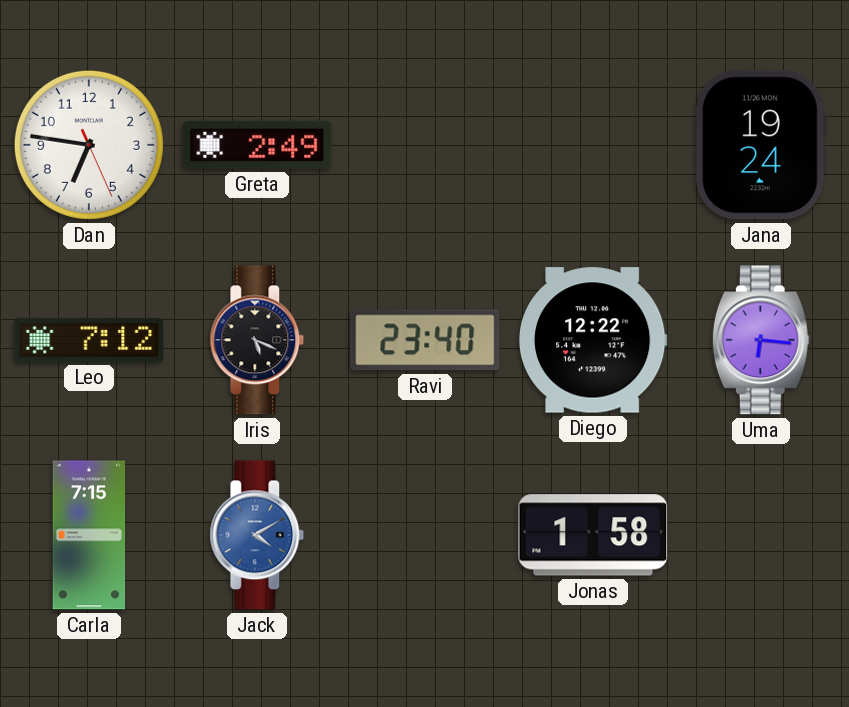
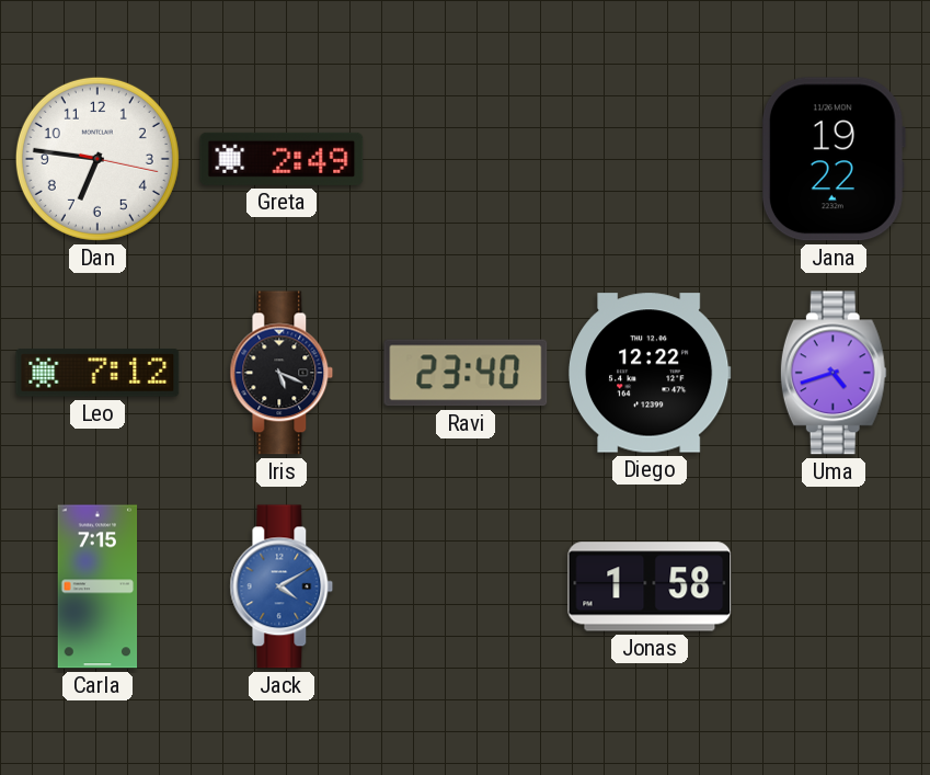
Dan: 6:46:26 -> 6:46:17
Jana: 19:24 -> 19:22
Uma: 6:16 -> 4:42
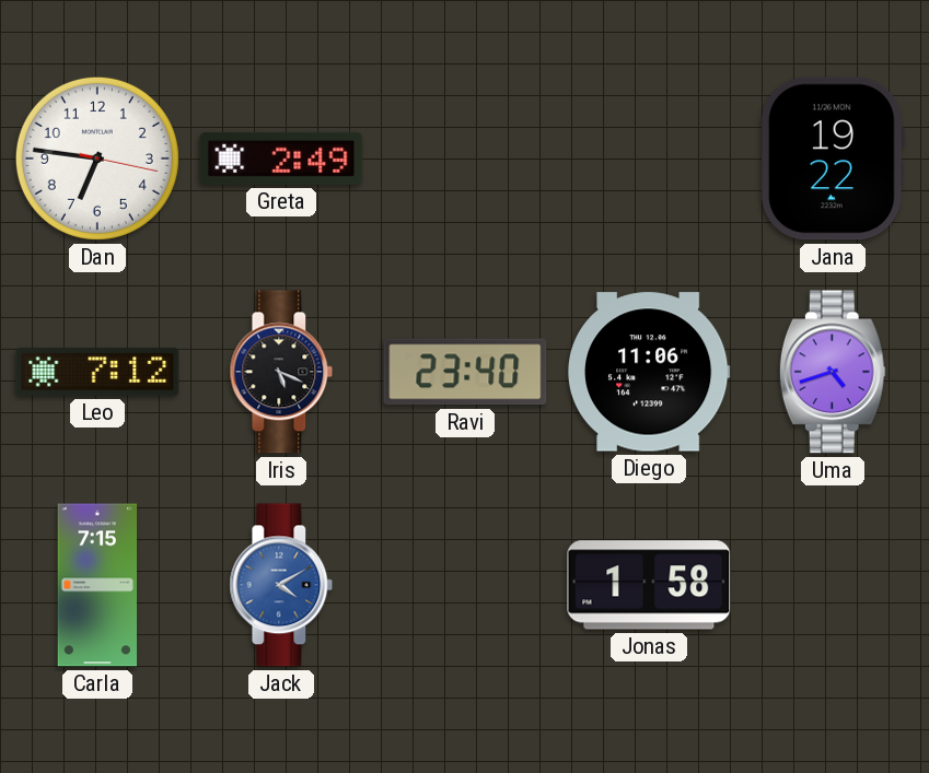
Diego: 12:22 -> 11:06
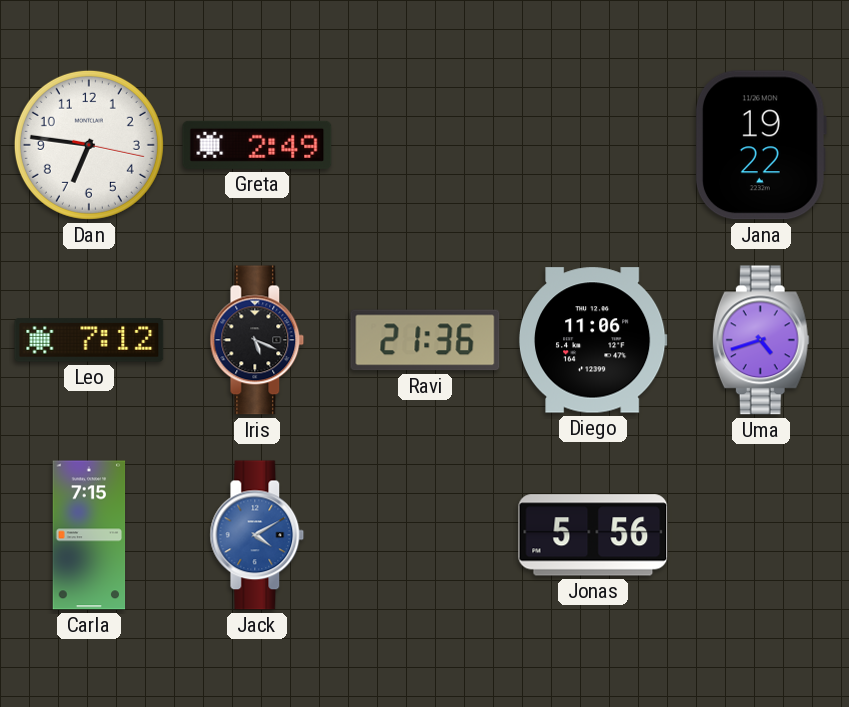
Ravi: 23:40 -> 21:36
Jonas: 1:58 -> 5:56
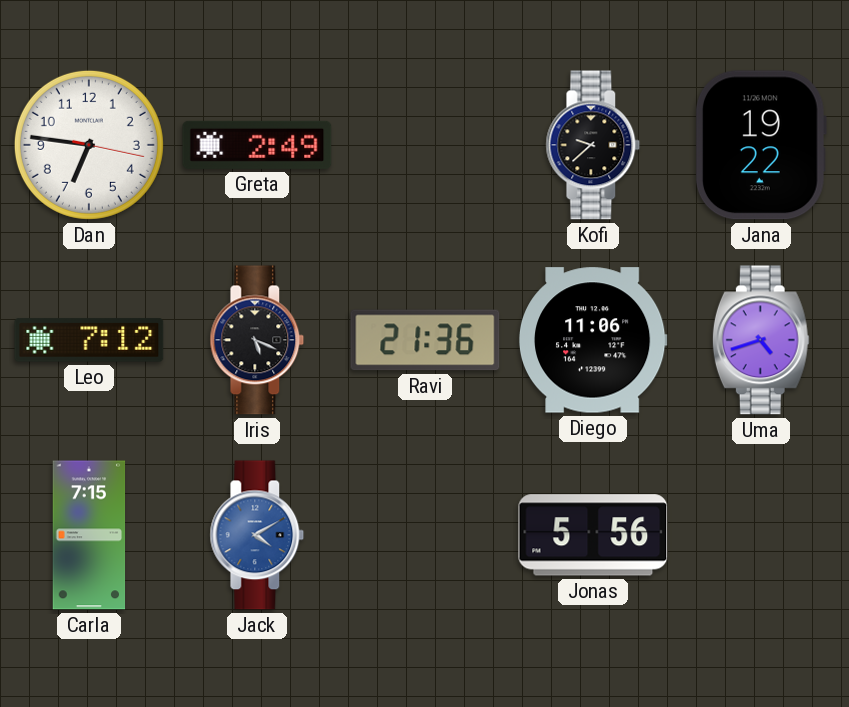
Kofi: none -> 9:38
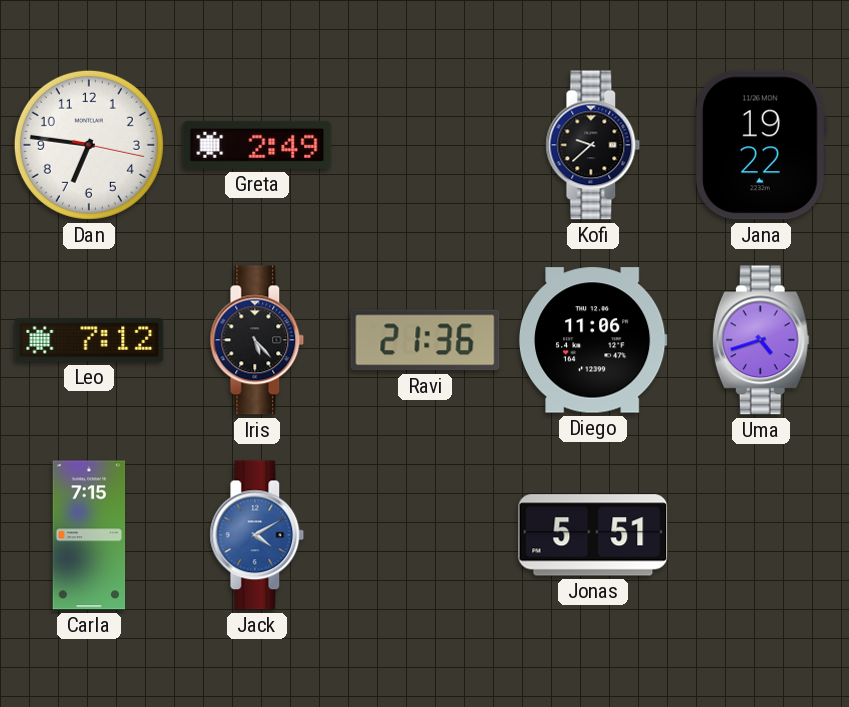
Iris: 5:19 -> 5:23
Jonas: 5:56 -> 5:51
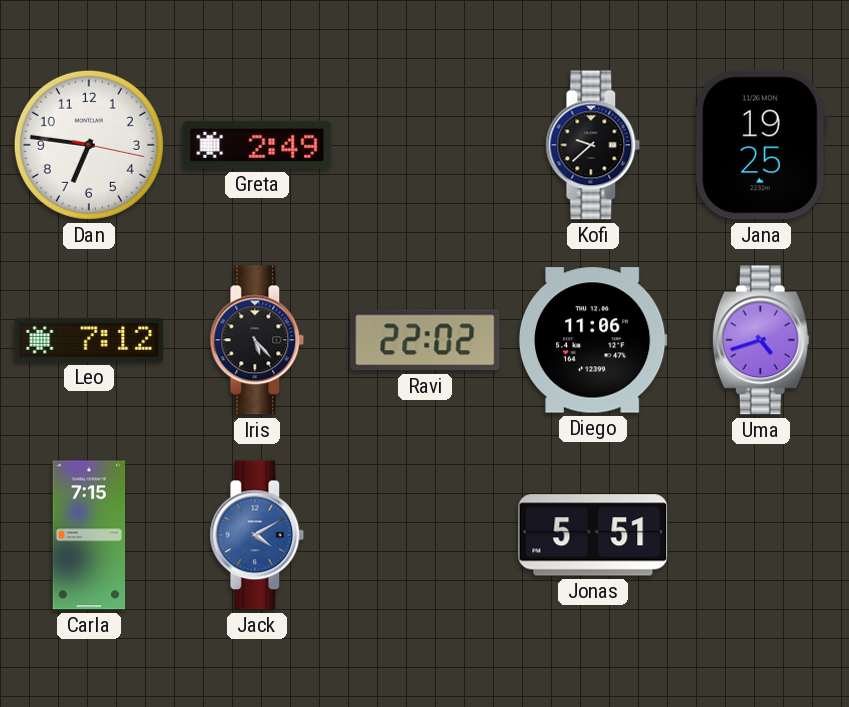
Jana: 19:22 -> 19:25
Ravi: 21:36 -> 22:02
